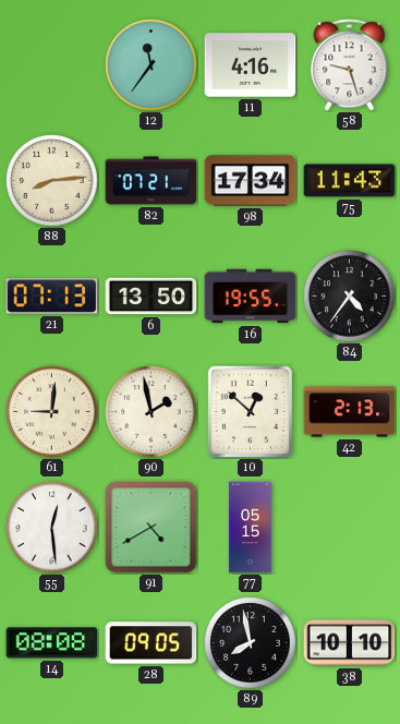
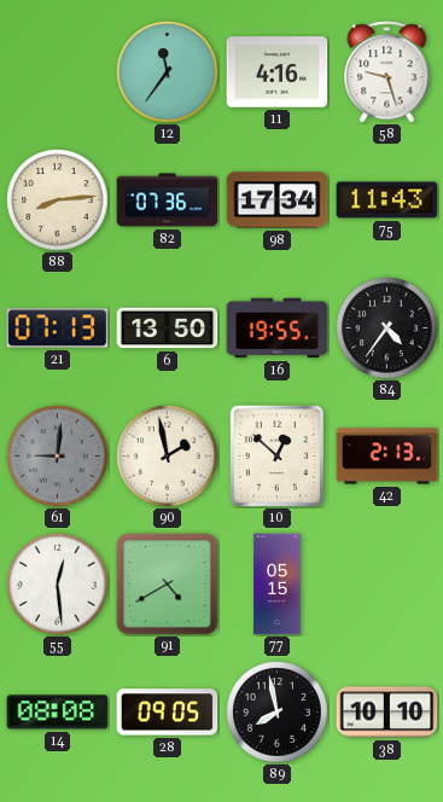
82: 07:21 -> 07:36
61 dial: cream -> grey
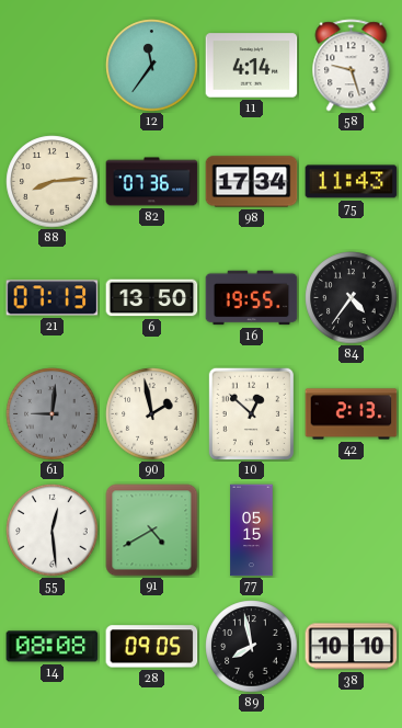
11: 4:16 -> 4:14
